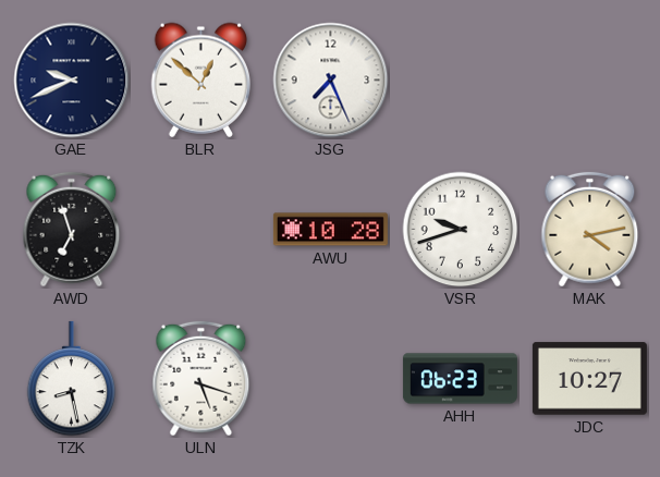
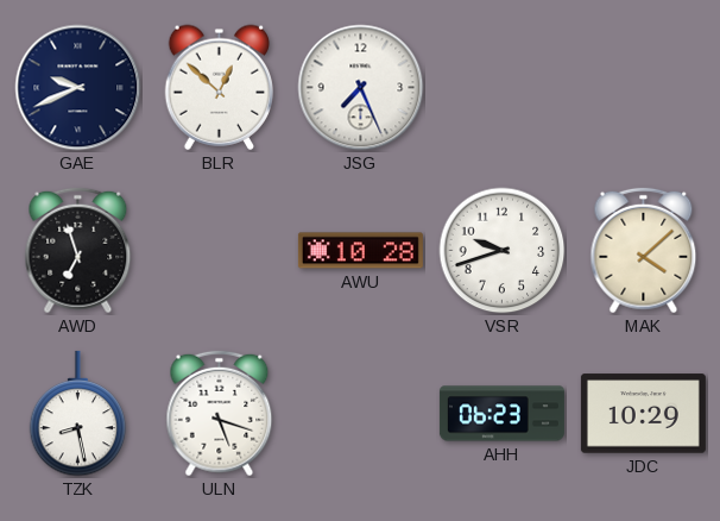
MAK: 4:13 -> 4:08
JDC: 10:27 -> 10:29
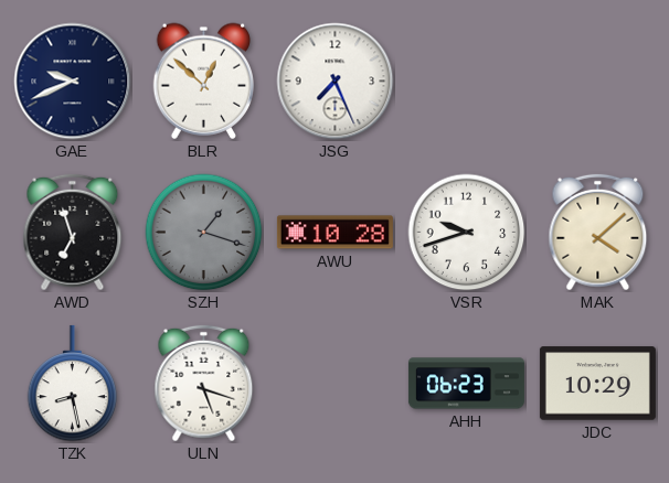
SZH: none -> 1:18
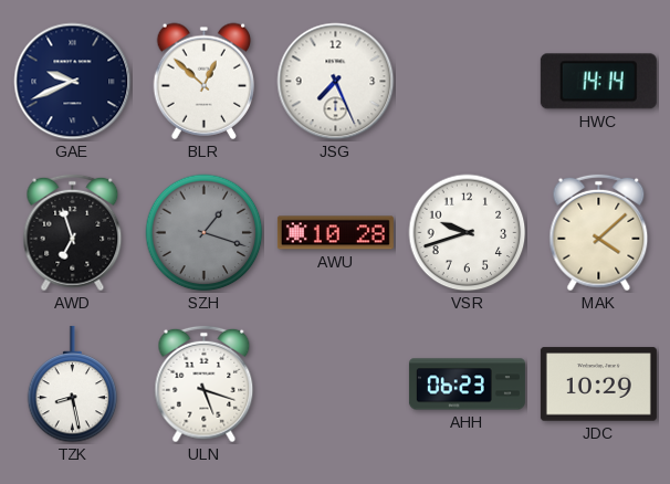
HWC: none -> 14:14
